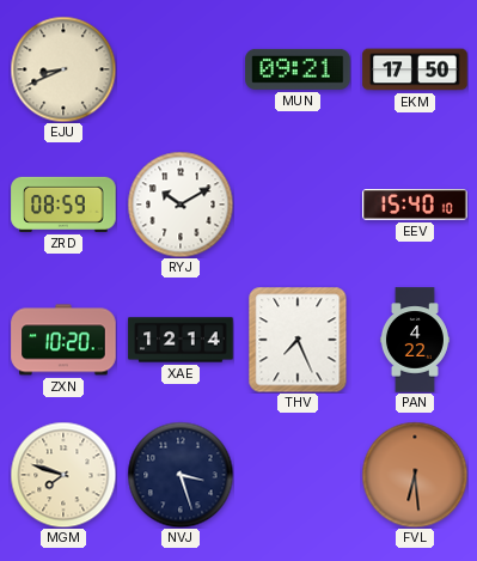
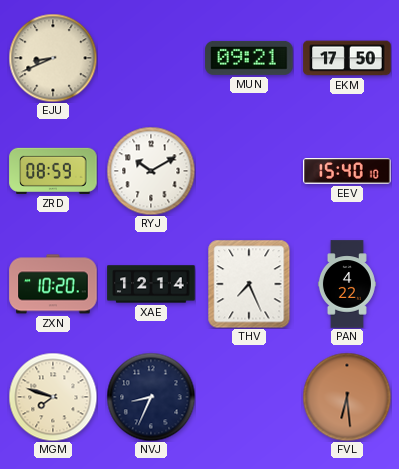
NVJ: 3:27 -> 8:34
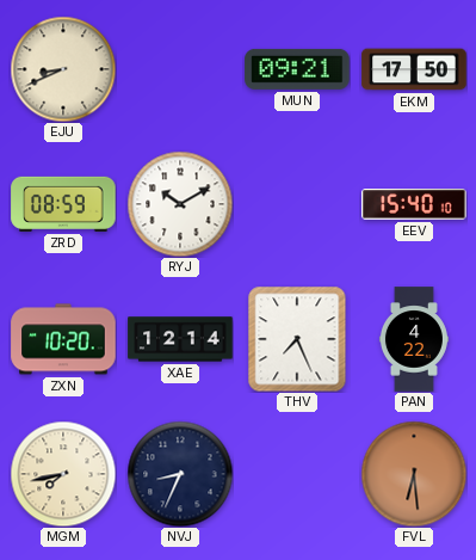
MGM: 7:48 -> 7:43
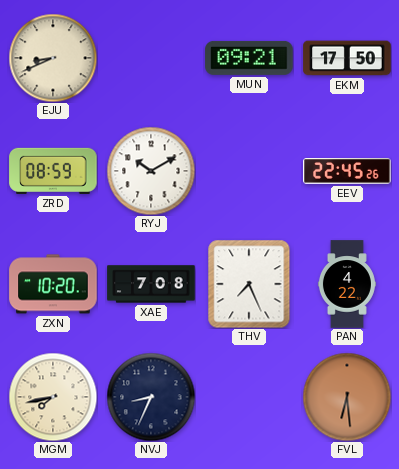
EEV: 15:40 -> 22:45
XAE: 12:14 -> 7:08
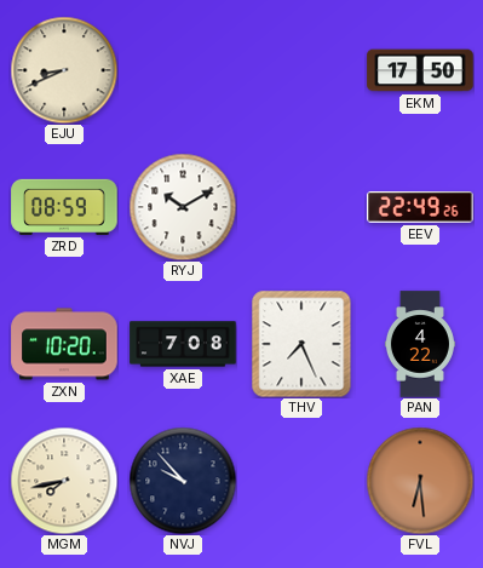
MUN: 09:21 -> none
EEV: 22:45 -> 22:49
NVJ: 8:34 -> 9:53
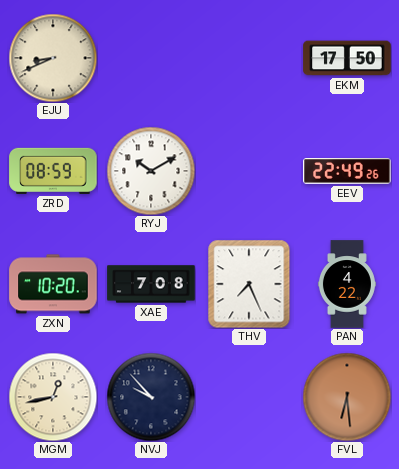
MGM: 7:43 -> 12:43
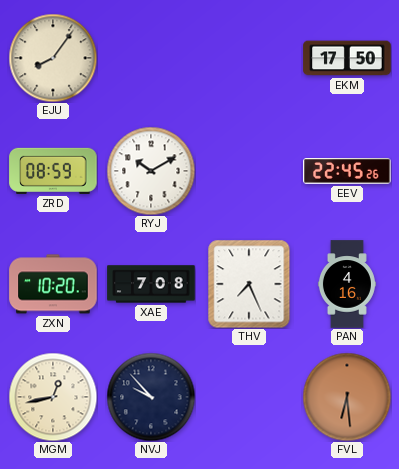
EJU: 8:41 -> 8:06
EEV: 22:49 -> 22:45
PAN: 4:22 -> 4:16
